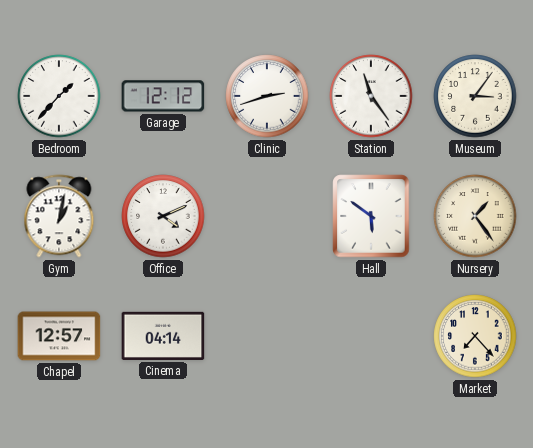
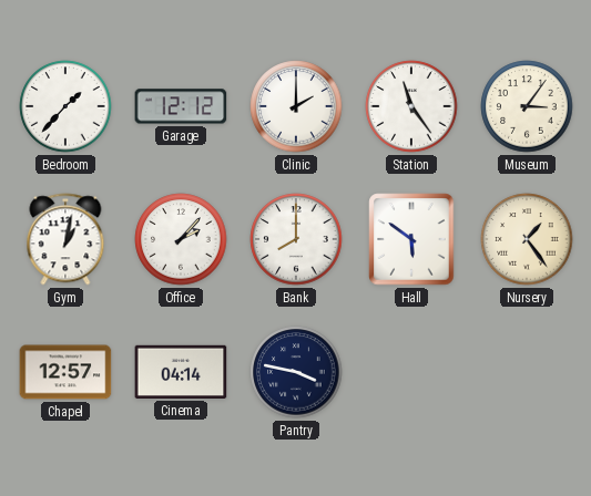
Clinic: 2:42 -> 2:00
Office: 4:11 -> 2:07
Bank: none -> 8:00
Pantry: none -> 3:47
Market: 7:23 -> none
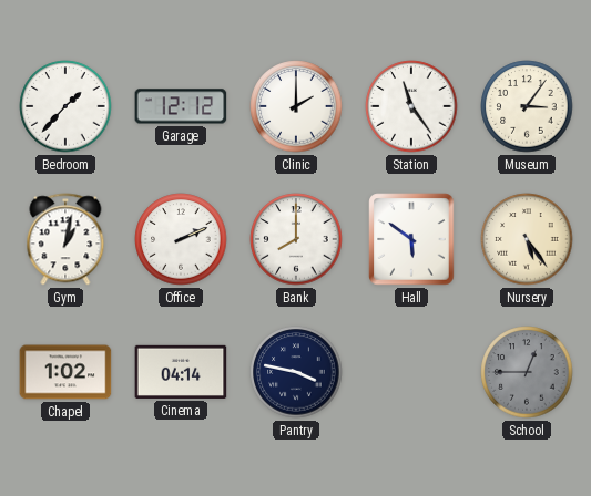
Office: 2:07 -> 2:11
Nursery: 1:24 -> 5:24
Chapel: 12:57 -> 1:02
School: none -> 12:45
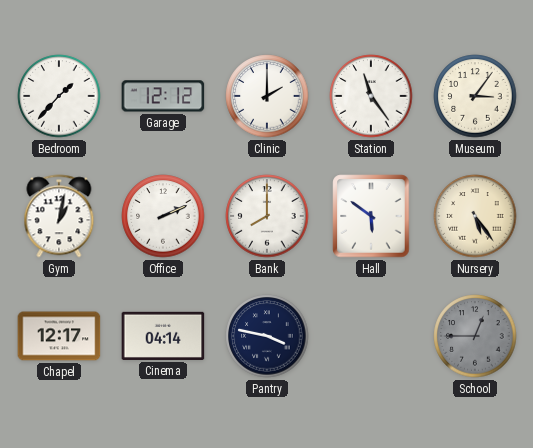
Chapel: 1:02 -> 12:17
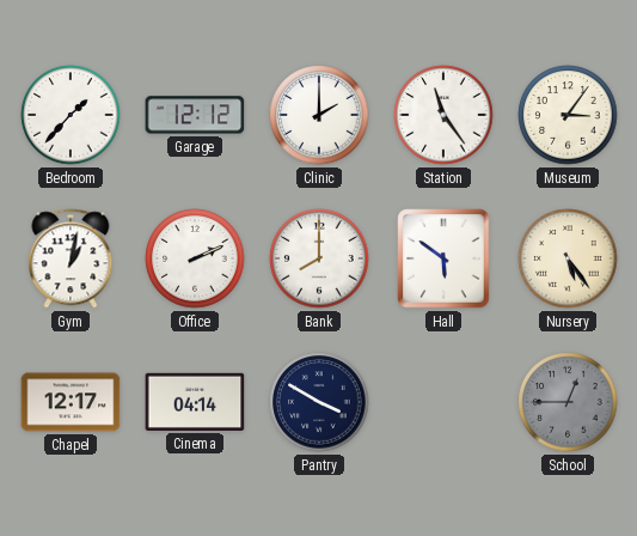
Pantry: 3:47 -> 3:50
